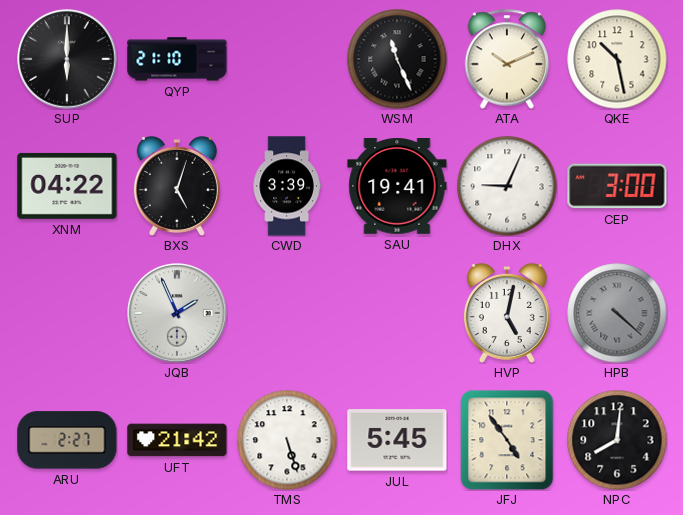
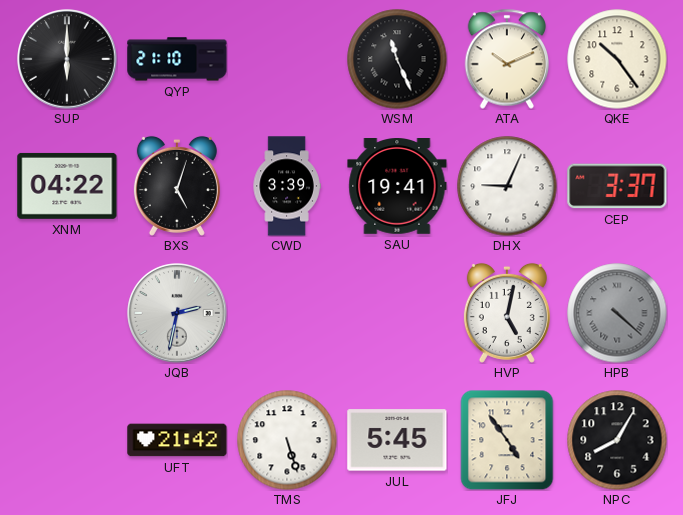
QKE: 10:28 -> 10:24
CEP: 3:00 -> 3:37
JQB: 1:56 -> 2:32
ARU: 2:27 -> none
NPC: 8:01 -> 8:05
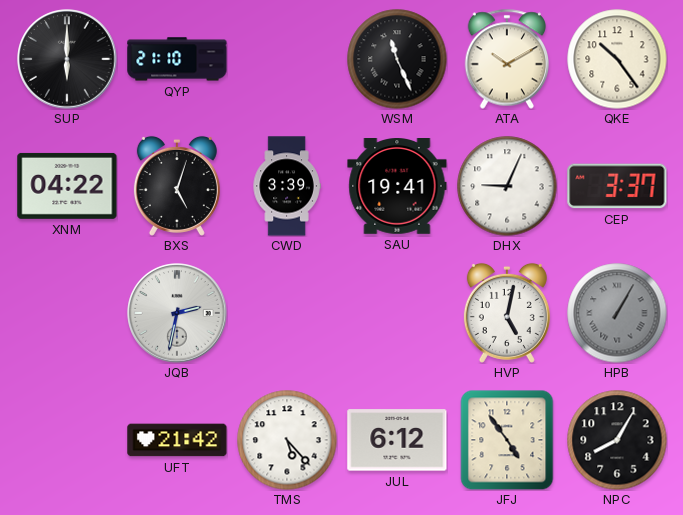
ATA: 10:11 -> 10:10
HPB: 4:22 -> 1:05
TMS: 5:27 -> 5:23
JUL: 5:45 -> 6:12
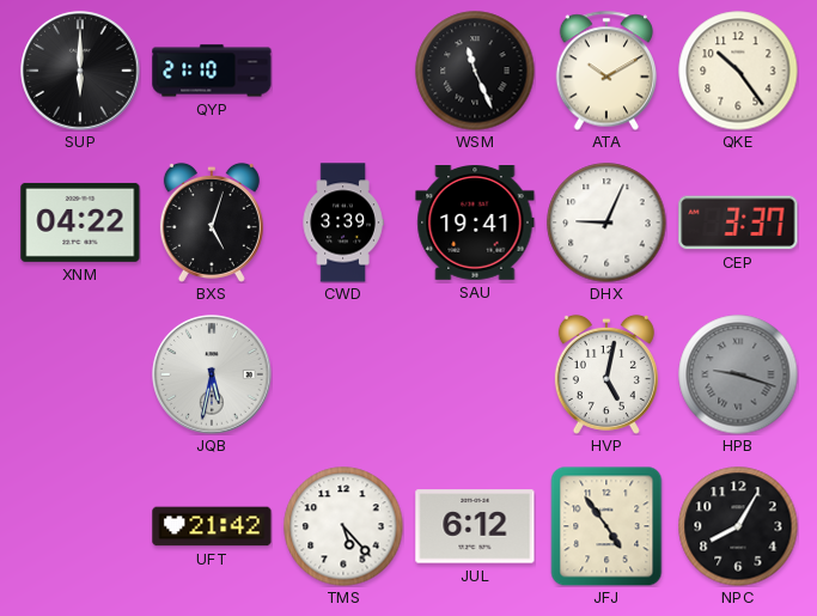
JQB: 2:32 -> 5:32
HPB: 1:05 -> 9:18
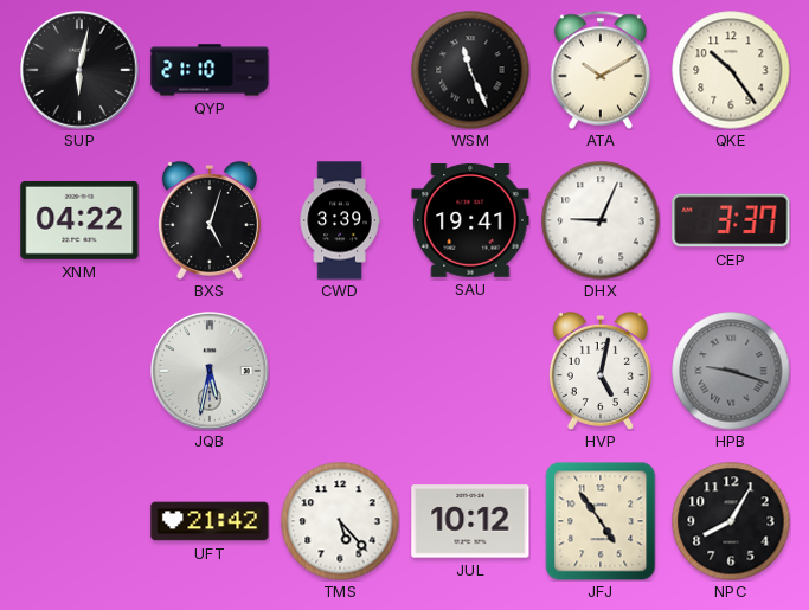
SUP: 6:00 -> 6:02
JUL: 6:12 -> 10:12
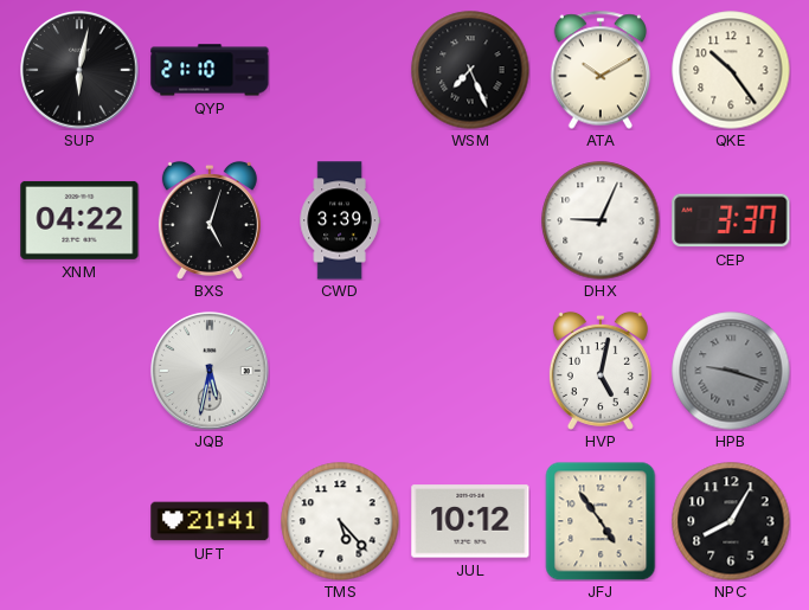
WSM: 11:26 -> 7:26
SAU: 19:41 -> none
UFT: 21:42 -> 21:41
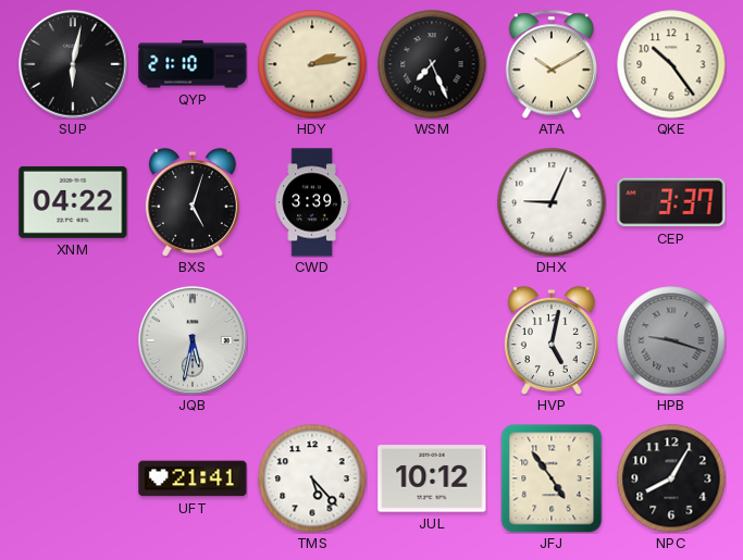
HDY: none -> 2:13
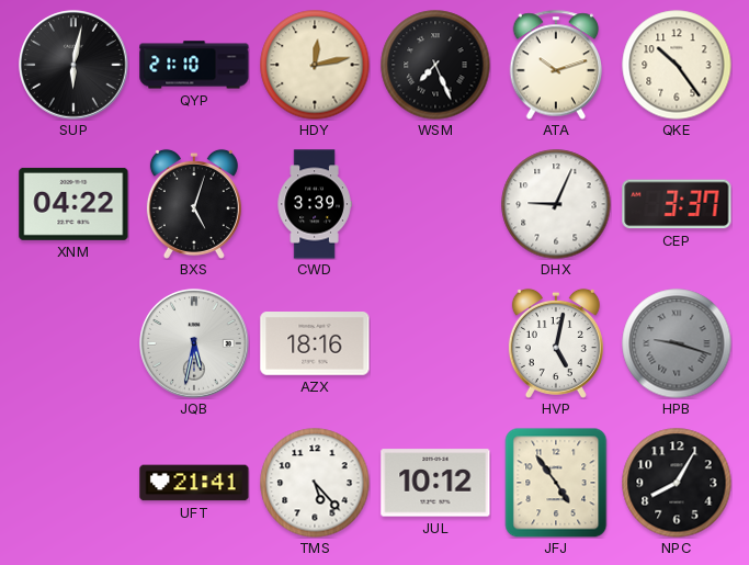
HDY: 2:13 -> 12:13
ATA: 10:10 -> 10:12
AZX: none -> 18:16
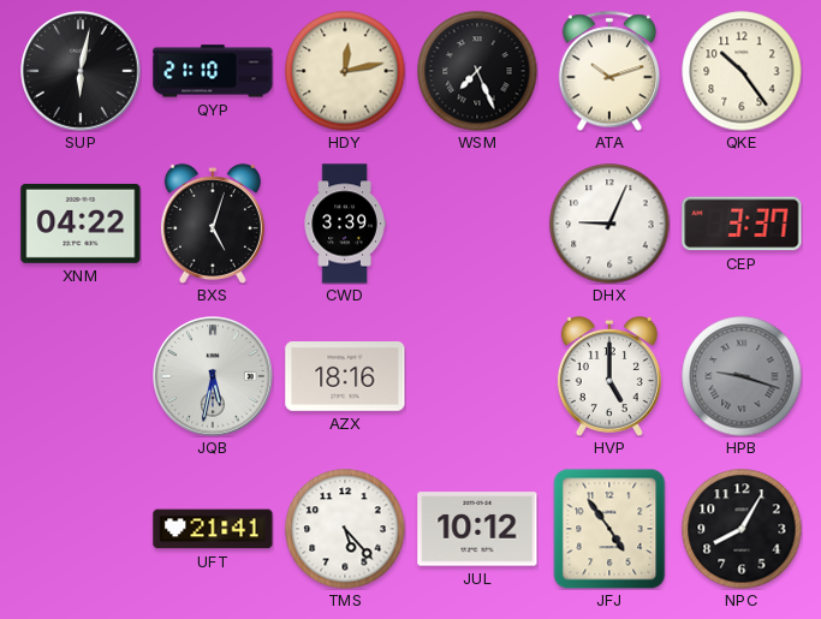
HVP: 5:02 -> 5:00
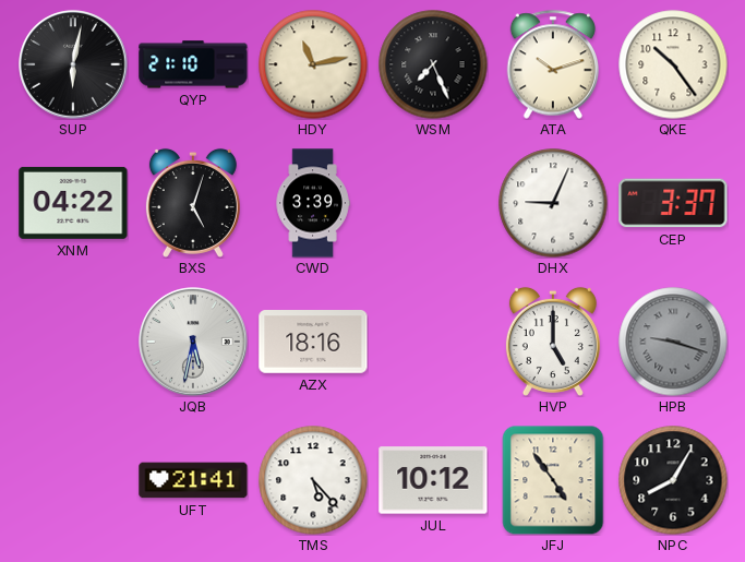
HDY: 12:13 -> 11:13
